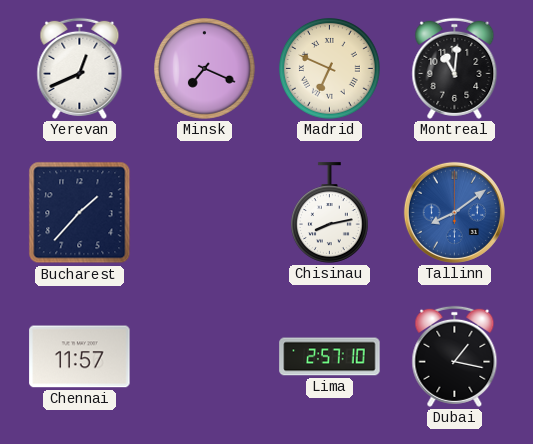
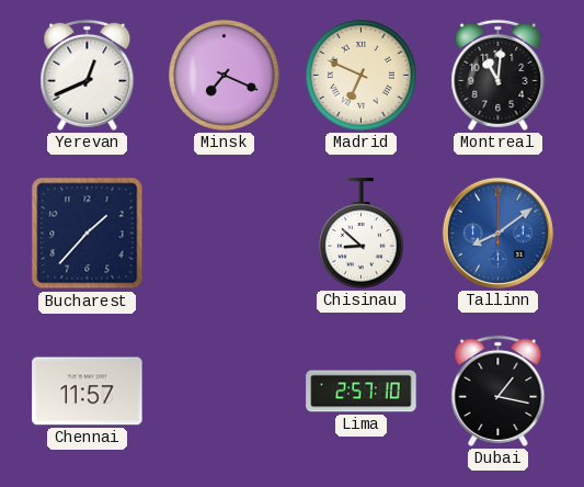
Chisinau: 8:13 -> 8:52
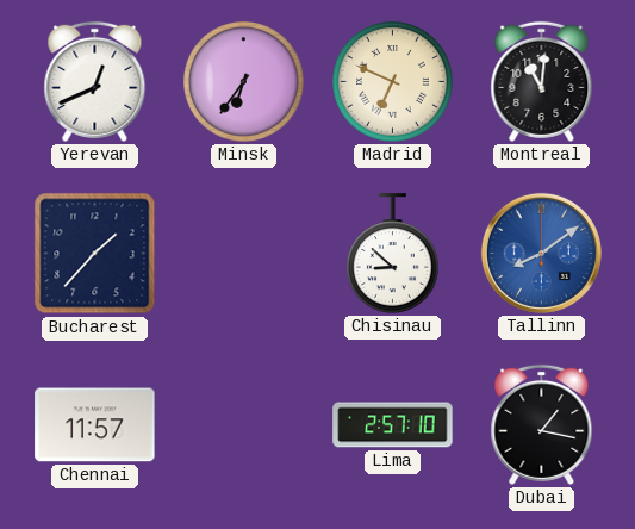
Minsk: 7:19 -> 6:36
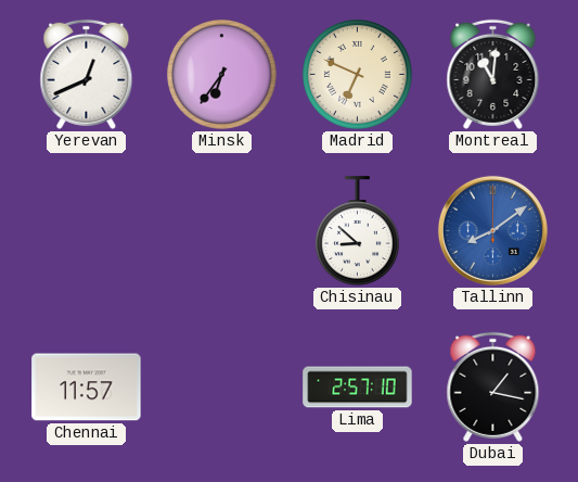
Bucharest: 1:37 -> none
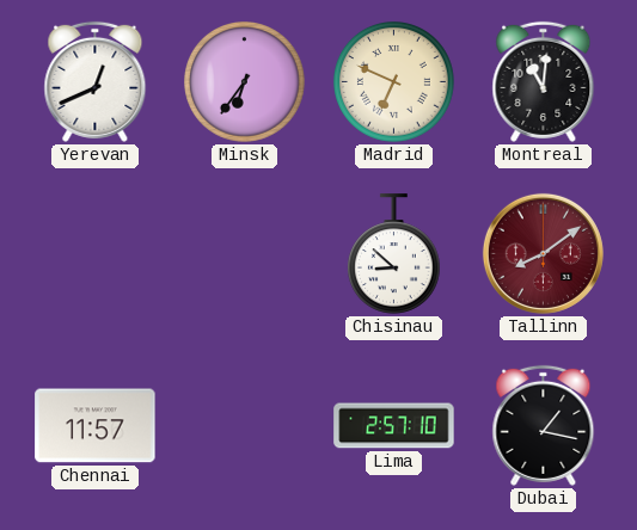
Tallinn dial: blue -> burgundy
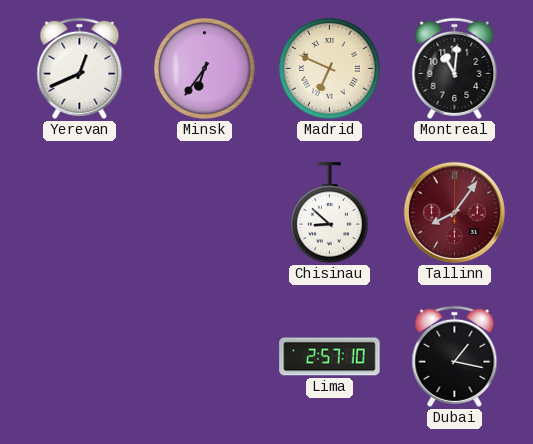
Tallinn: 8:09 -> 8:06
Chennai: 11:57 -> none
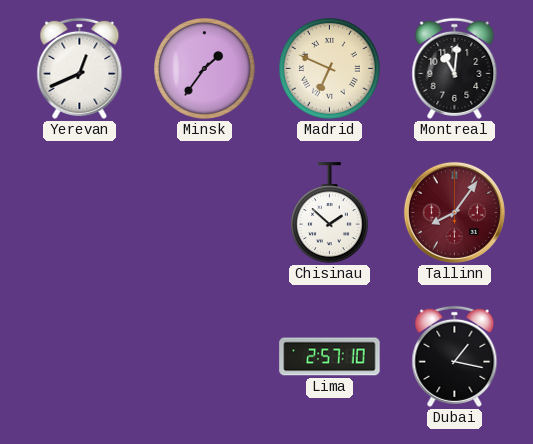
Minsk: 6:36 -> 1:36
Chisinau: 8:52 -> 1:52
